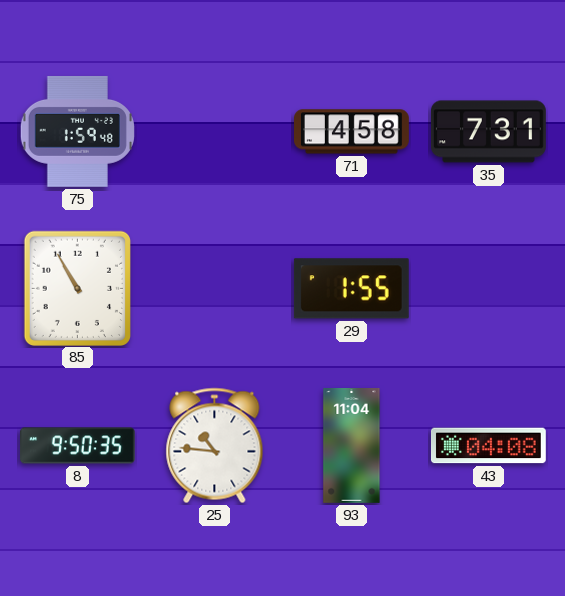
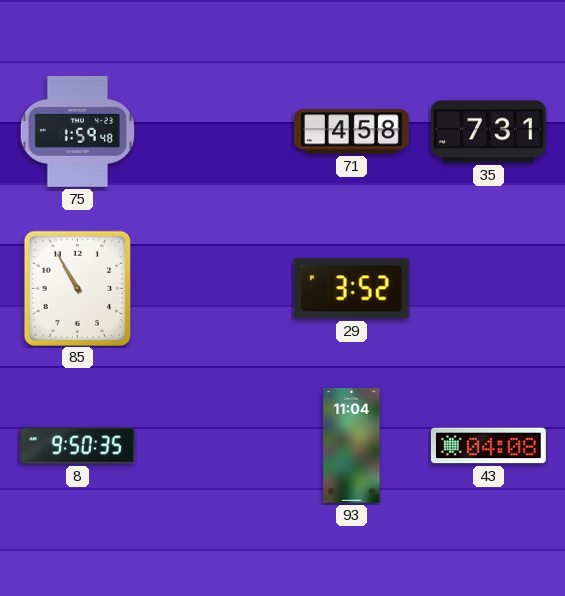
29: 1:55 -> 3:52
25: 10:46 -> none
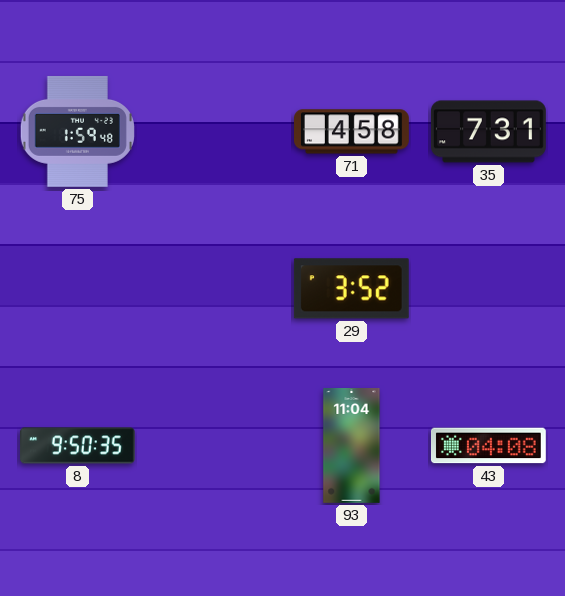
85: 10:55 -> none
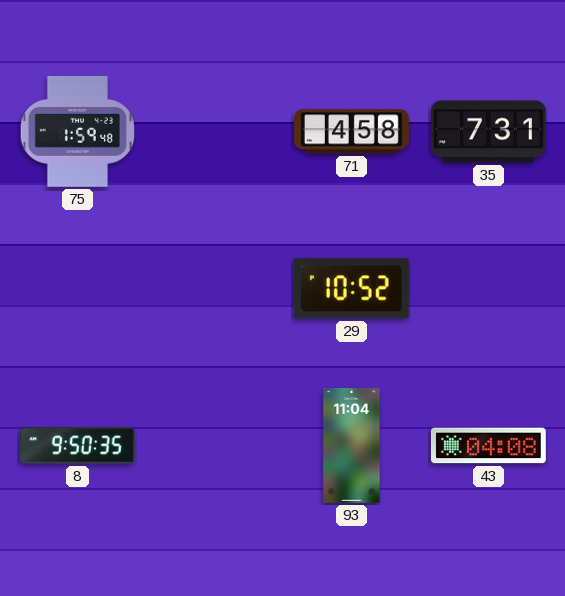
29: 3:52 -> 10:52
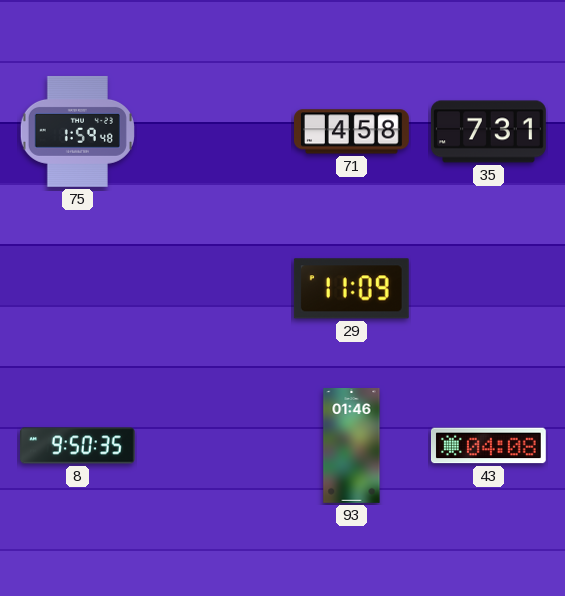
29: 10:52 -> 11:09
93: 11:04 -> 01:46
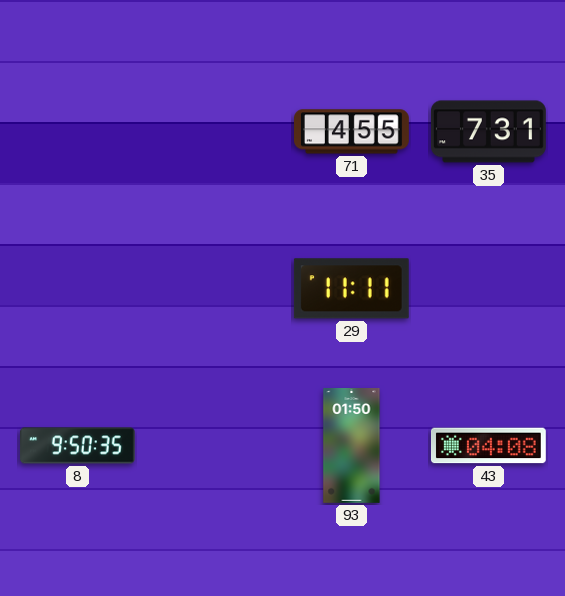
75: 1:59 -> none
71: 4:58 -> 4:55
29: 11:09 -> 11:11
93: 01:46 -> 01:50
